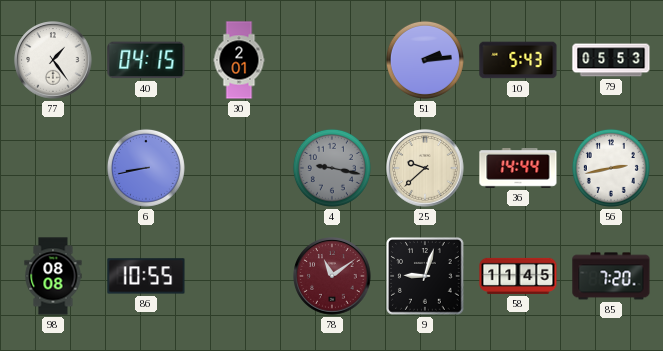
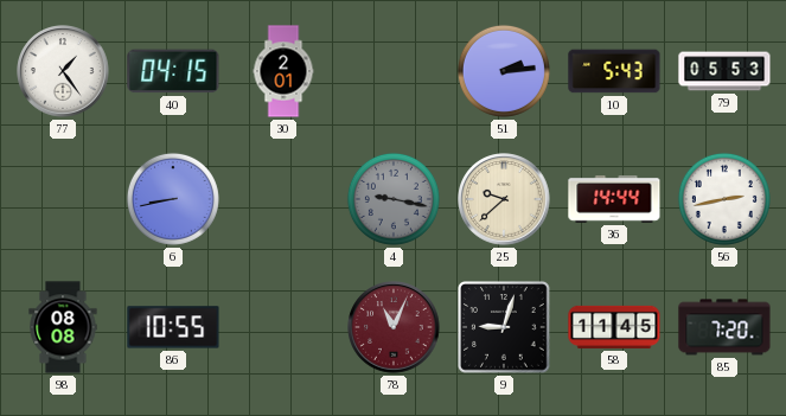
78: 11:09 -> 11:04
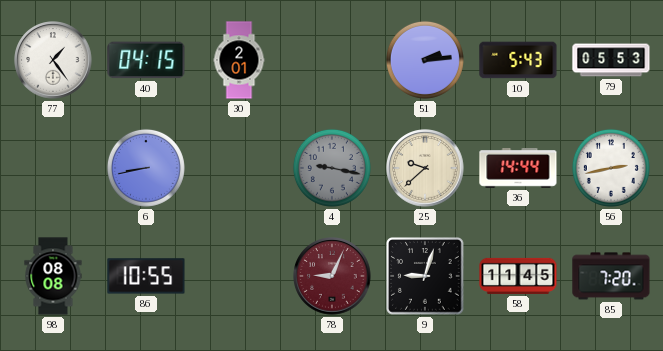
78: 11:04 -> 9:04
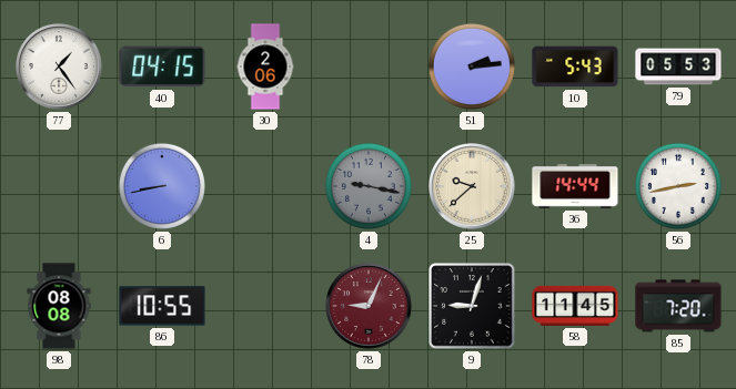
30: 2:01 -> 2:06
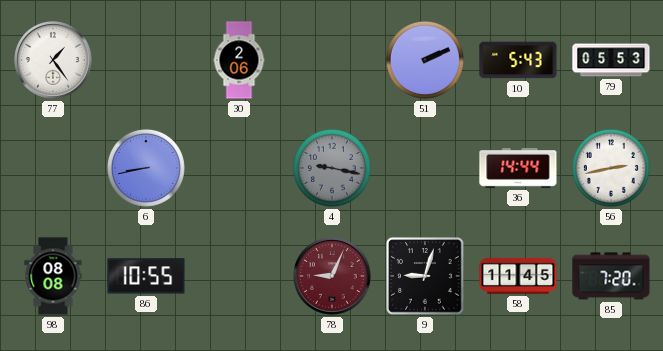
40: 04:15 -> none
51: 2:14 -> 2:11
25: 9:38 -> none
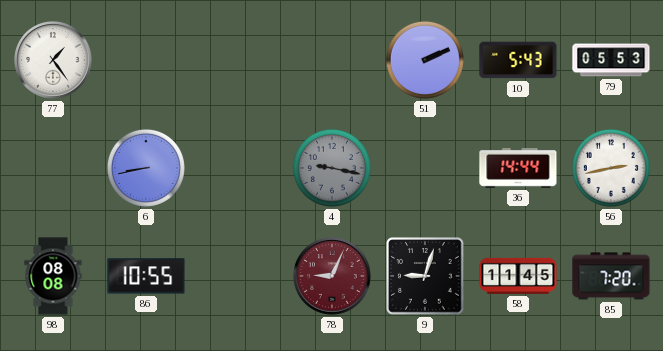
30: 2:06 -> none
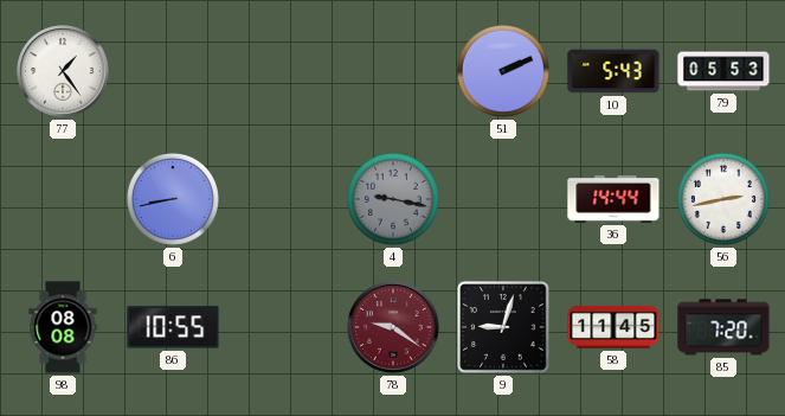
78: 9:04 -> 9:21
